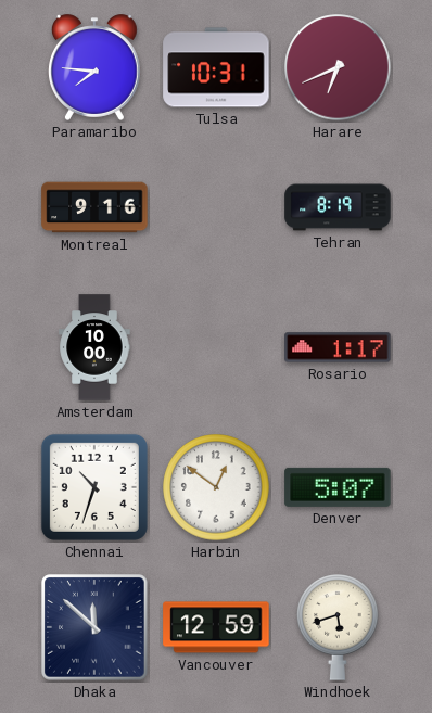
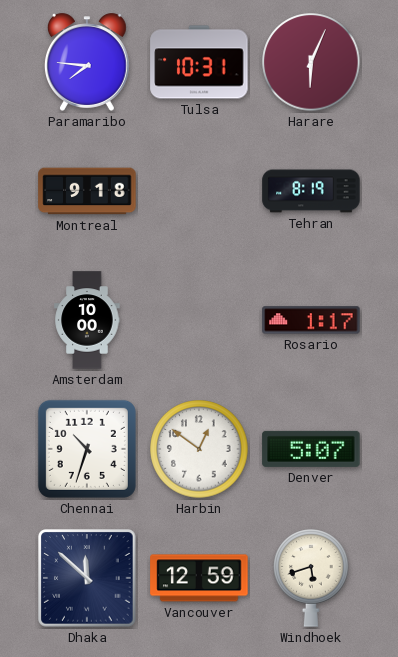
Harare: 6:41 -> 6:04
Montreal: 9:16 -> 9:18
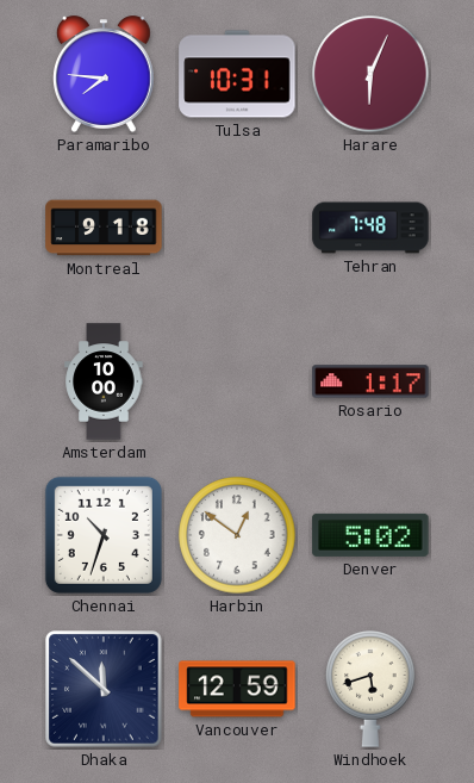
Tehran: 8:19 -> 7:48
Denver: 5:07 -> 5:02
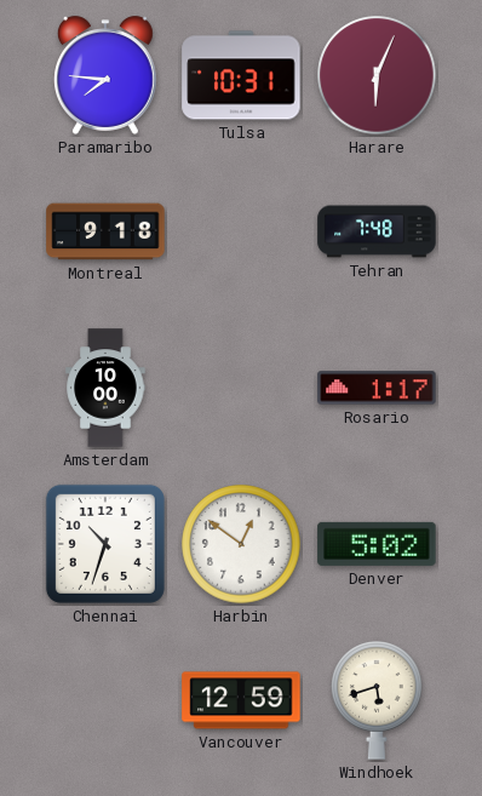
Dhaka: 11:52 -> none
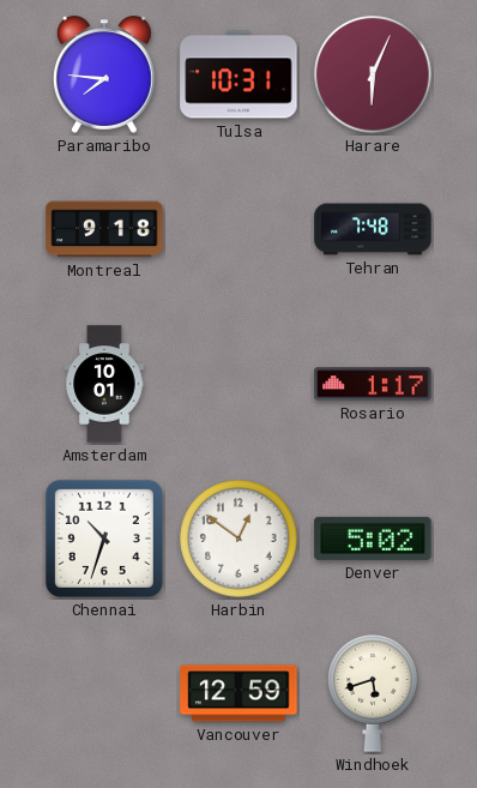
Amsterdam: 10:00 -> 10:01
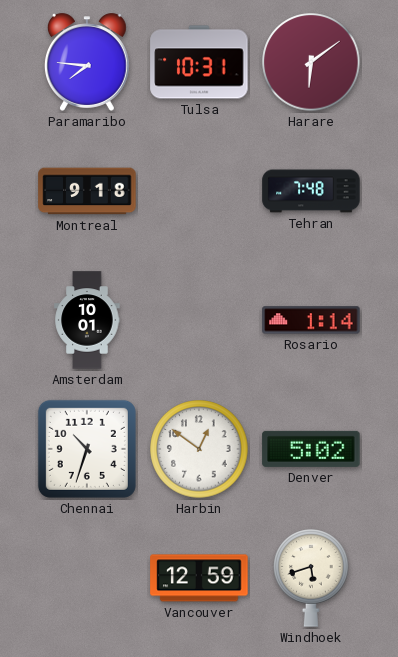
Harare: 6:04 -> 6:09
Rosario: 1:17 -> 1:14
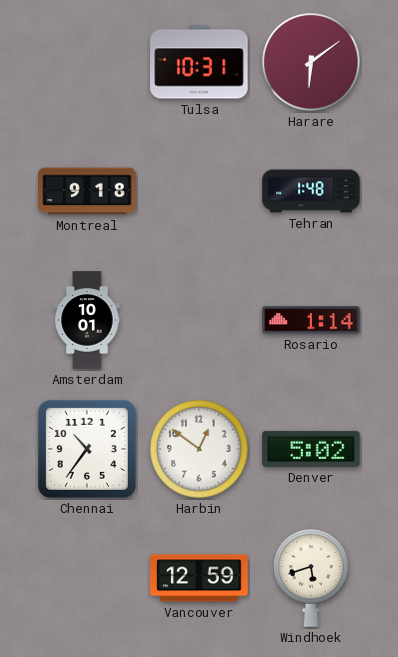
Paramaribo: 7:46 -> none
Tehran: 7:48 -> 1:48
Chennai: 10:33 -> 10:36
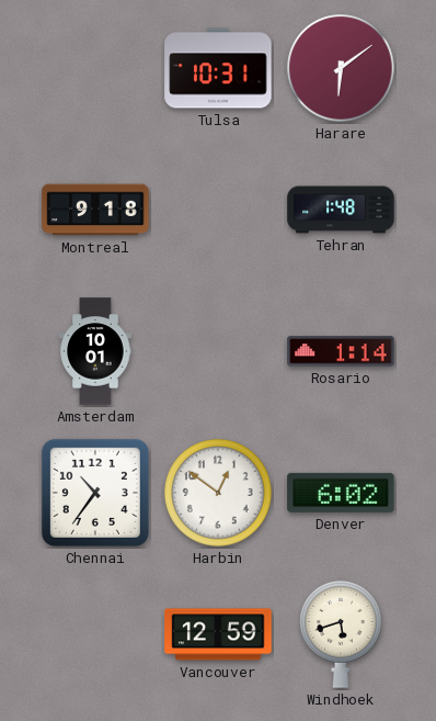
Denver: 5:02 -> 6:02
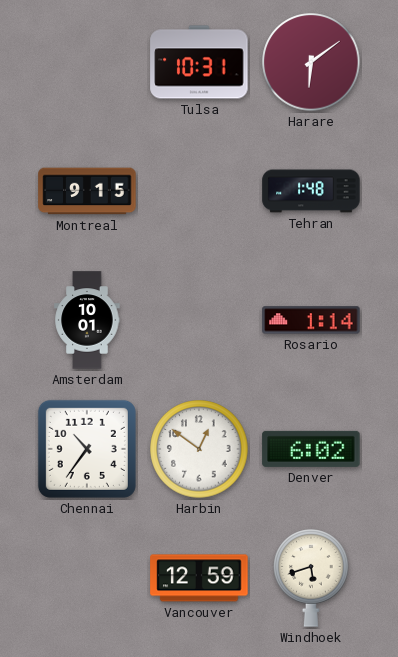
Montreal: 9:18 -> 9:15
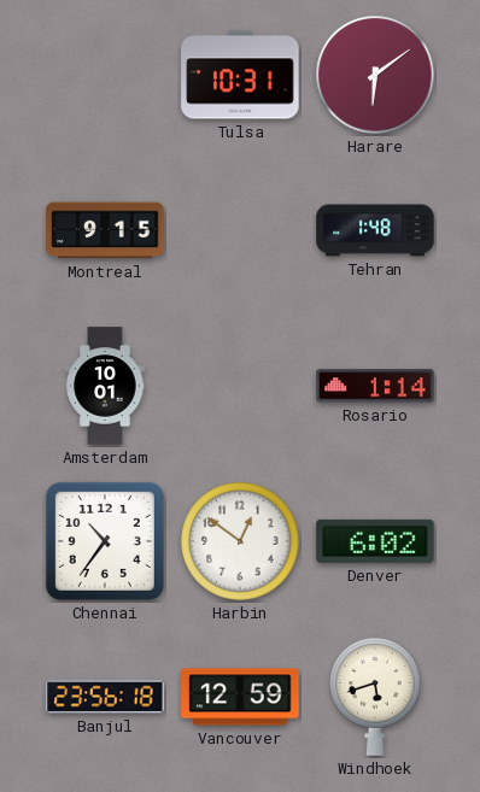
Banjul: none -> 23:56
